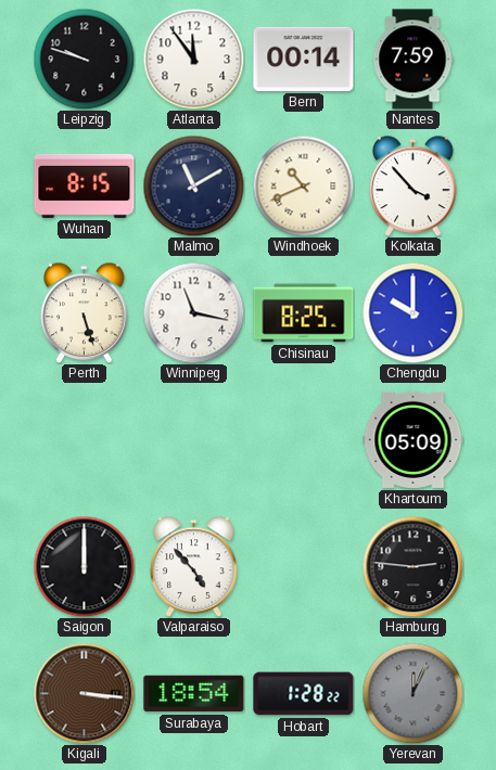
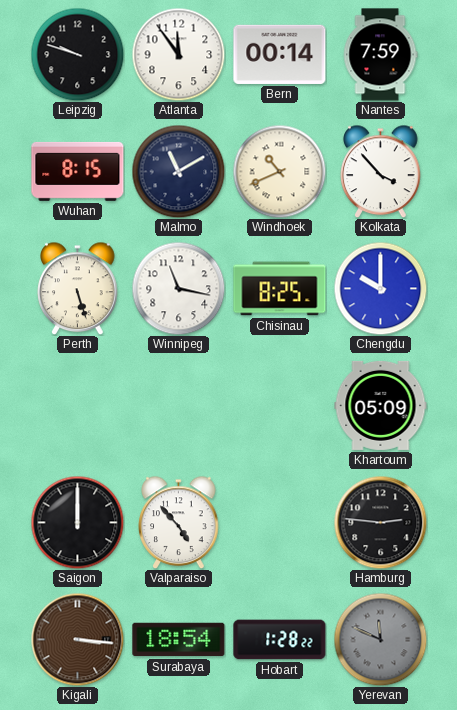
Yerevan: 12:04 -> 11:49
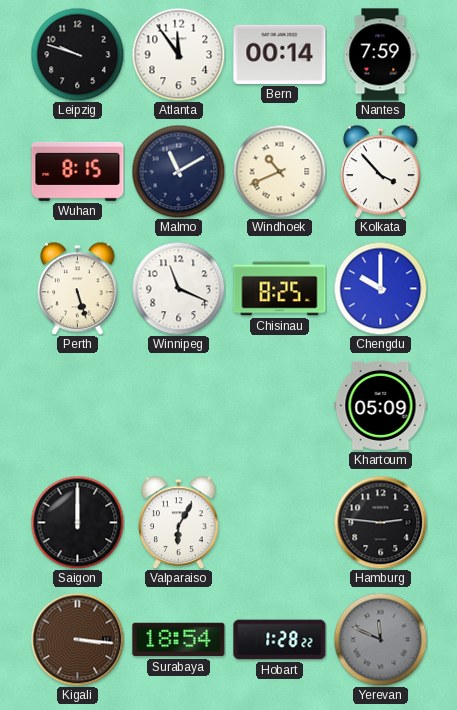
Winnipeg: 11:17 -> 11:19
Valparaiso: 4:53 -> 6:05
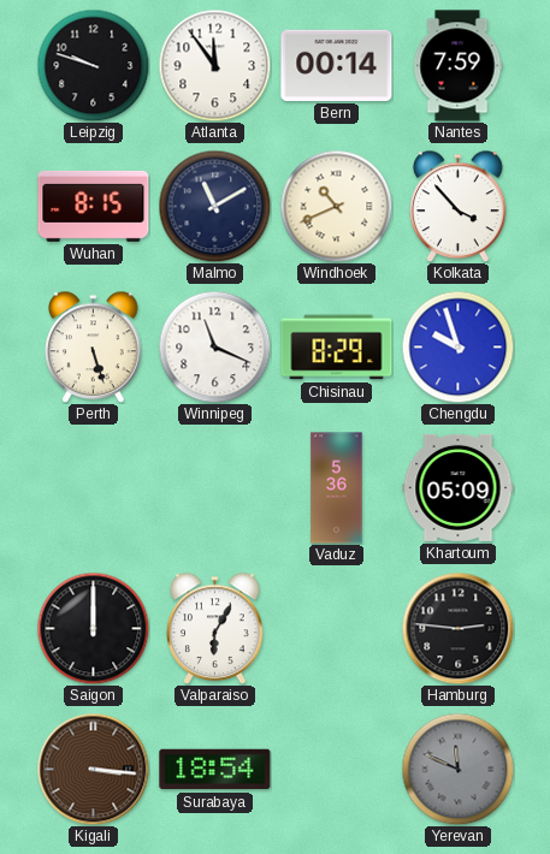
Chisinau: 8:25 -> 8:29
Chengdu: 10:00 -> 9:57
Vaduz: none -> 5:36
Hobart: 1:28 -> none
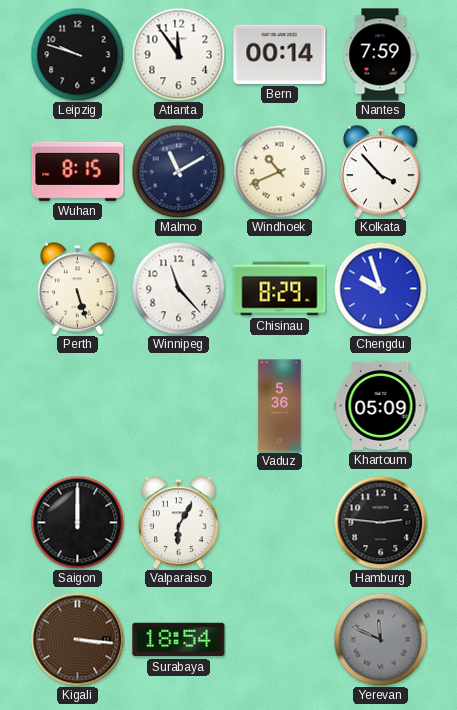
Winnipeg: 11:19 -> 11:23
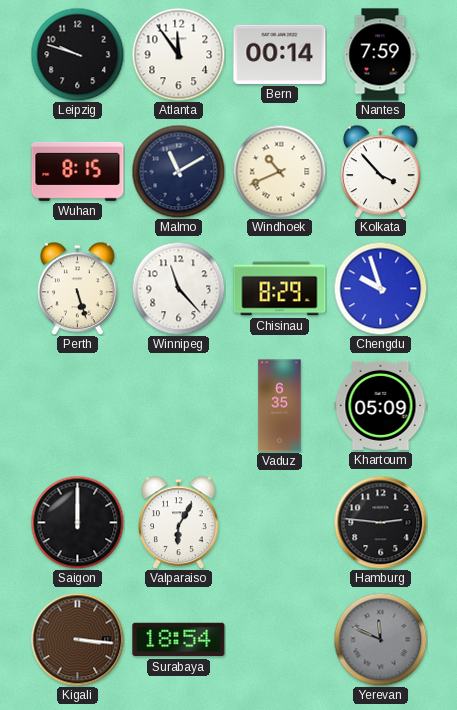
Vaduz: 5:36 -> 6:35
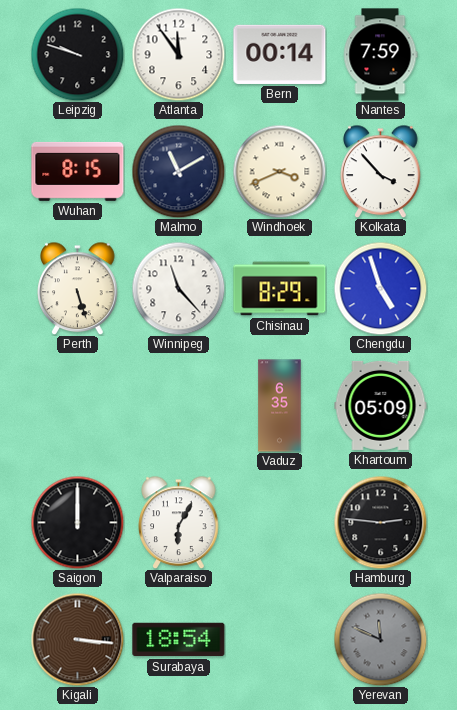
Windhoek: 10:41 -> 3:41
Chengdu: 9:57 -> 4:57
